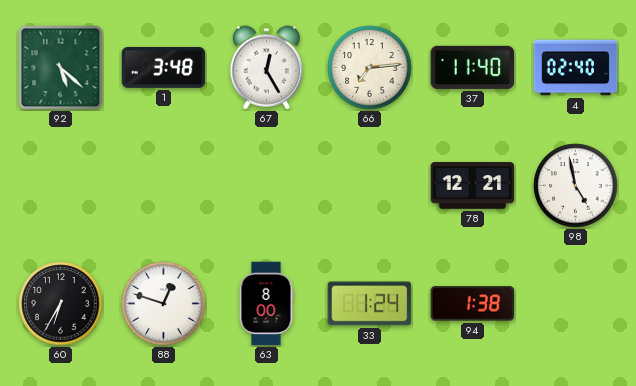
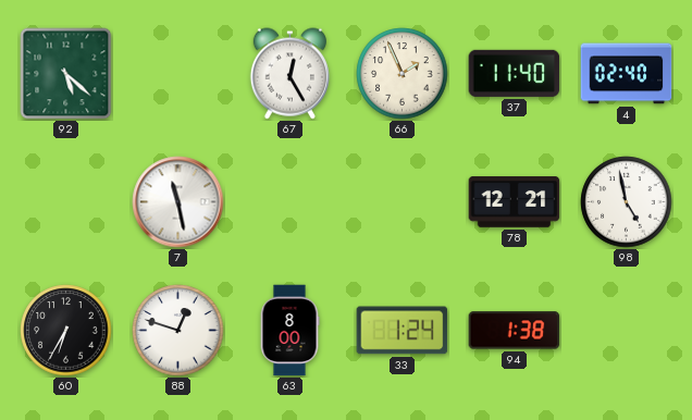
1: 3:48 -> none
66: 7:14 -> 1:56
7: none -> 11:28
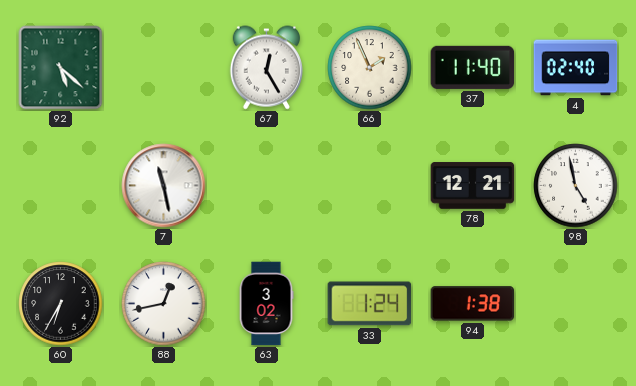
88: 12:48 -> 12:43
63: 8:00 -> 3:02
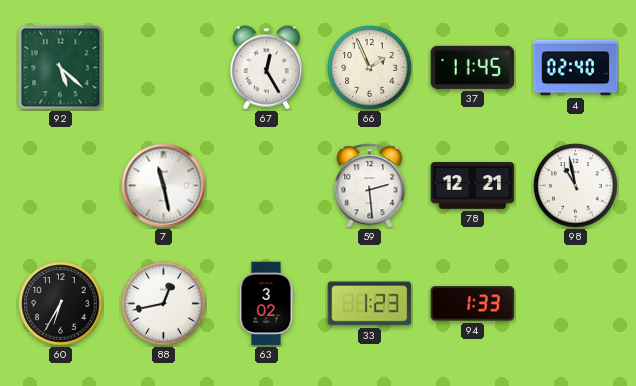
37: 11:40 -> 11:45
59: none -> 2:29
98: 4:58 -> 10:58
33: 1:24 -> 1:23
94: 1:38 -> 1:33
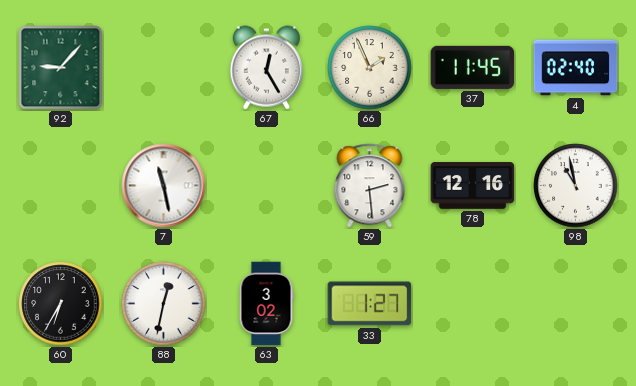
92: 5:22 -> 9:07
78: 12:21 -> 12:16
88: 12:43 -> 12:32
33: 1:23 -> 1:27
94: 1:33 -> none
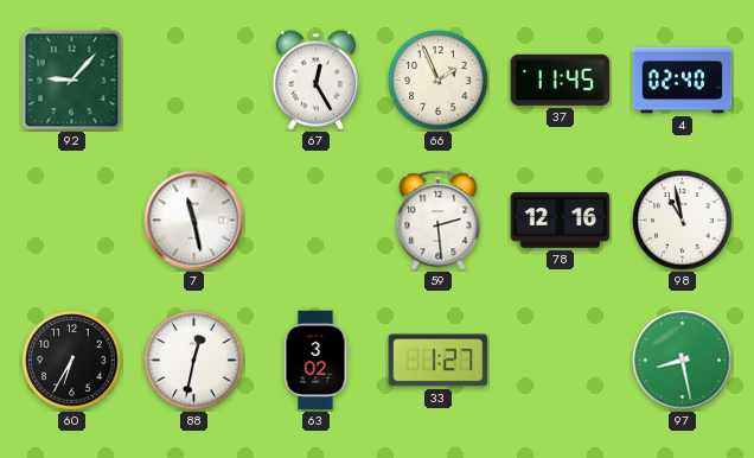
97: none -> 8:28
